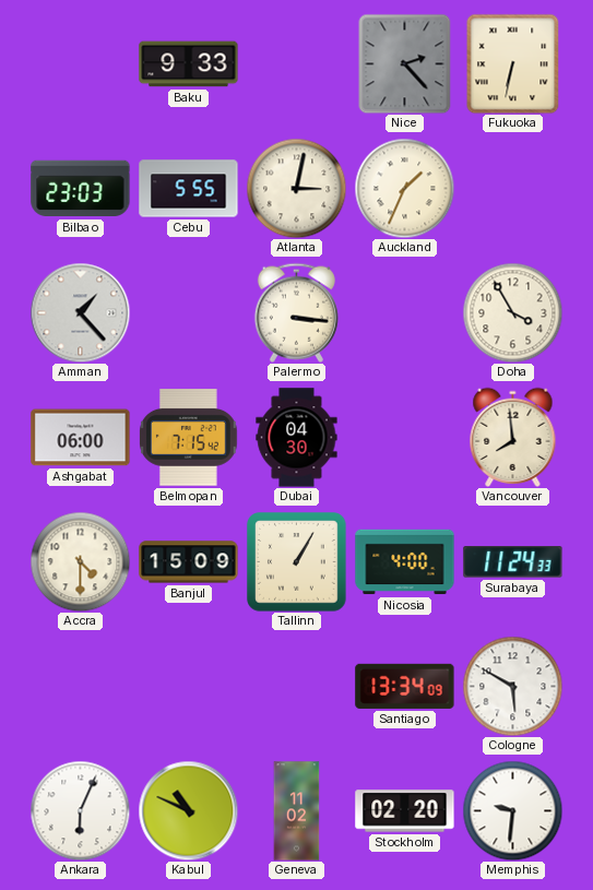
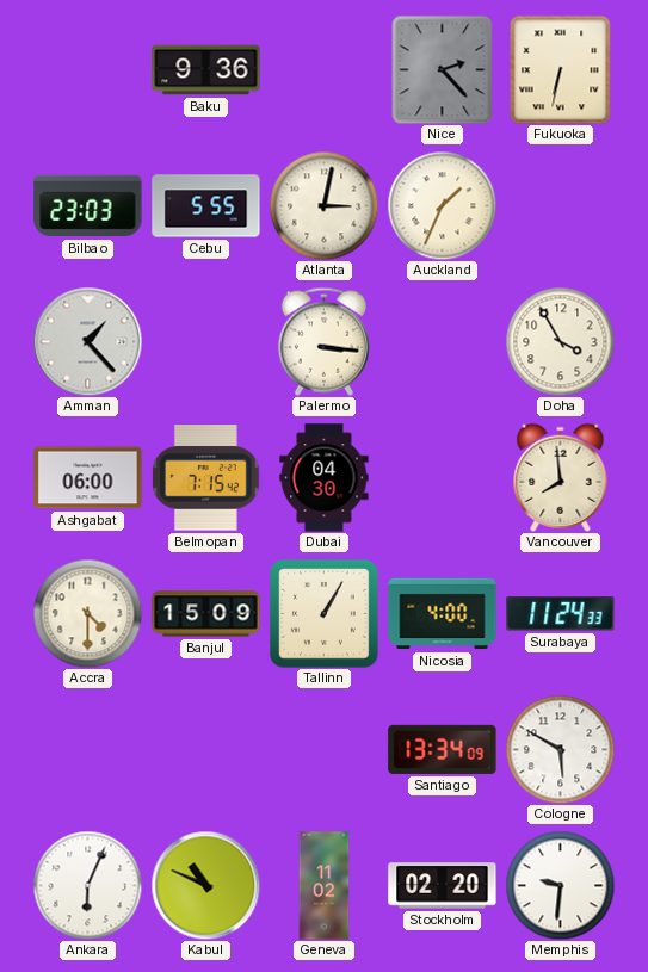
Baku: 9:33 -> 9:36
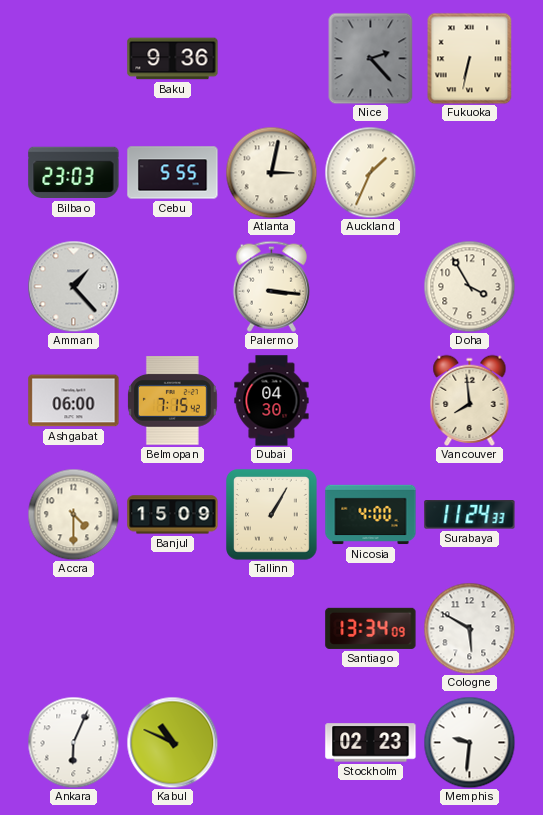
Geneva: 11:02 -> none
Stockholm: 02:20 -> 02:23
